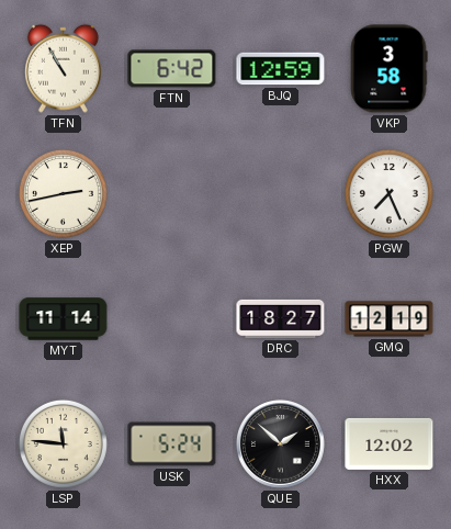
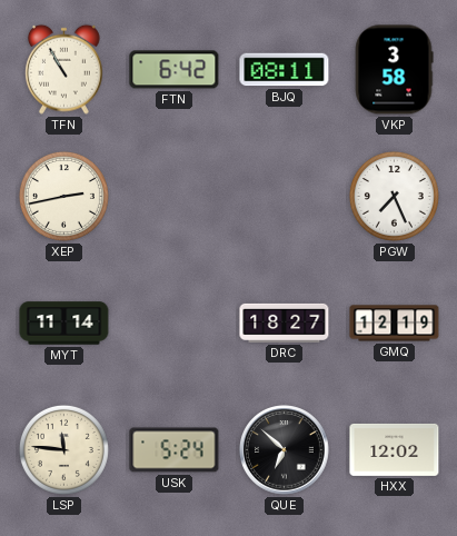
BJQ: 12:59 -> 08:11
QUE: 1:52 -> 6:52
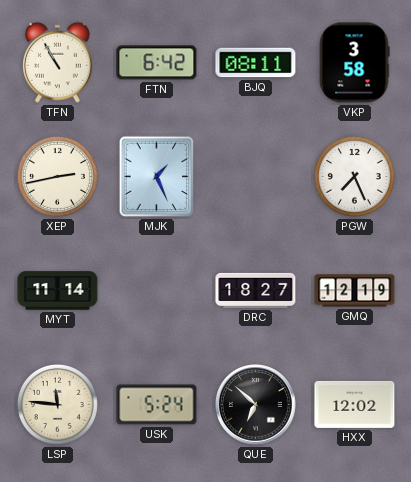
MJK: none -> 1:26
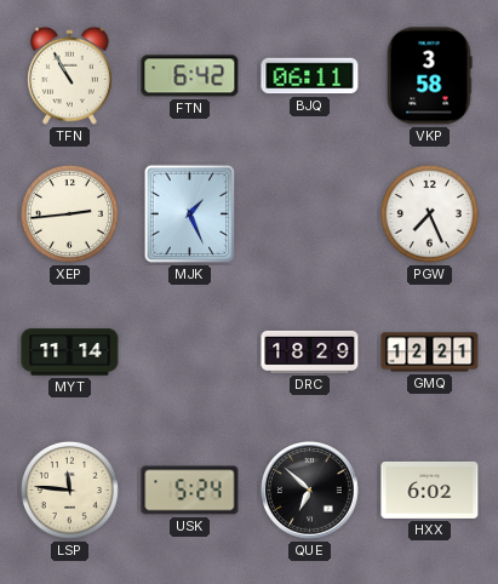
BJQ: 08:11 -> 06:11
XEP: 2:43 -> 2:44
DRC: 18:27 -> 18:29
GMQ: 12:19 -> 12:21
HXX: 12:02 -> 6:02
